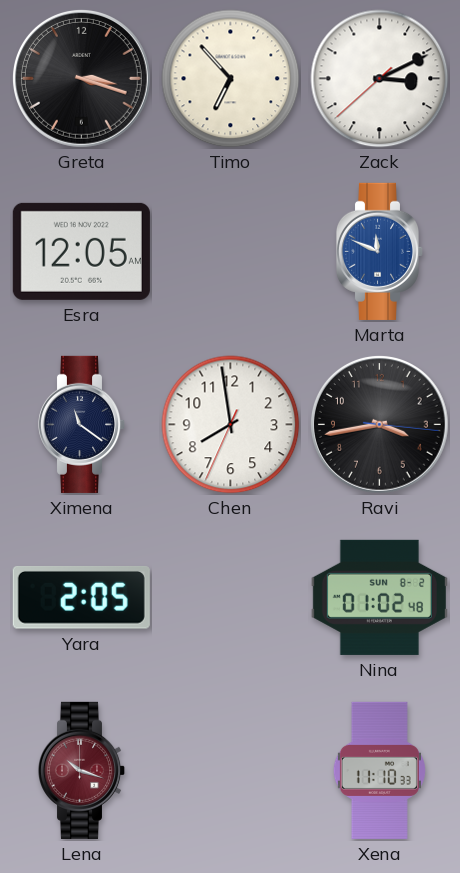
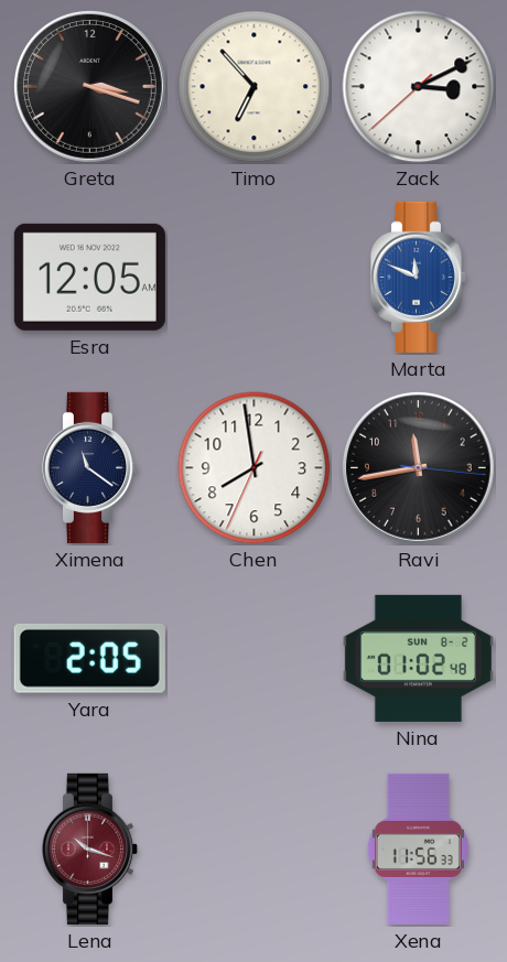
Ravi: 3:43 -> 11:43
Xena: 11:10 -> 11:56
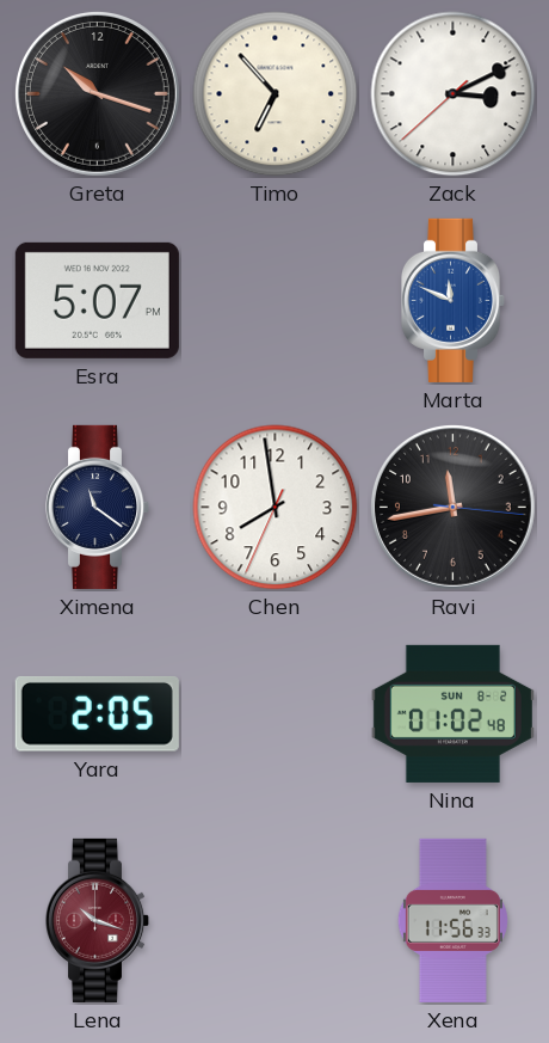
Greta: 3:18 -> 10:18
Esra: 12:05 -> 5:07
